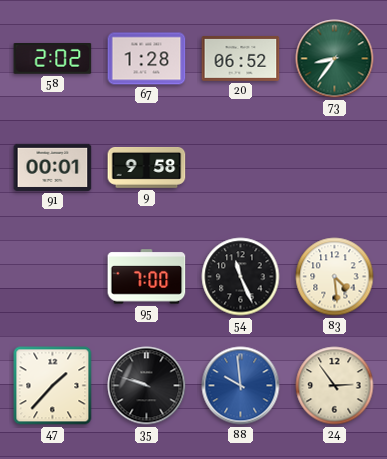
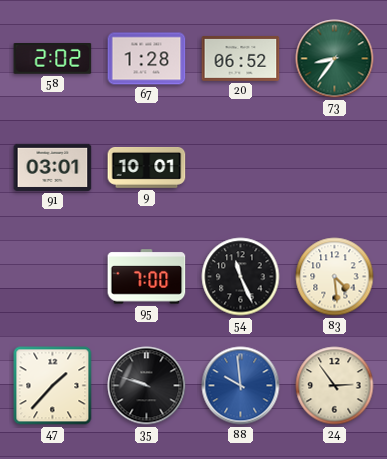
91: 00:01 -> 03:01
9: 9:58 -> 10:01
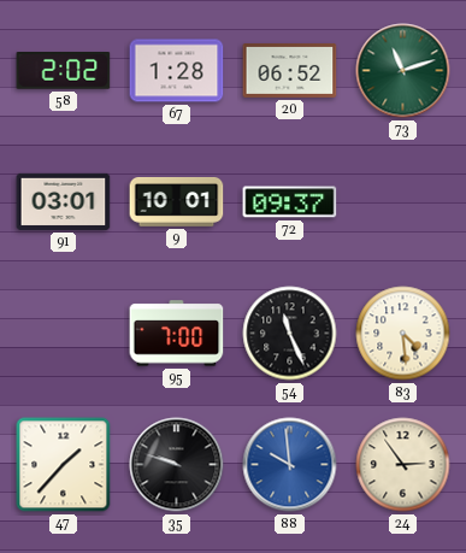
73: 8:36 -> 11:12
72: none -> 09:37
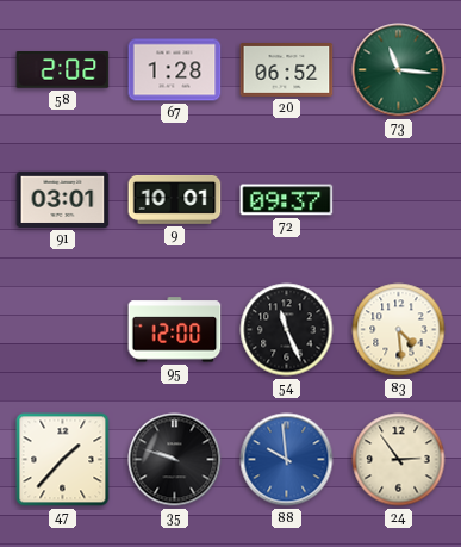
73: 11:12 -> 11:16
95: 7:00 -> 12:00
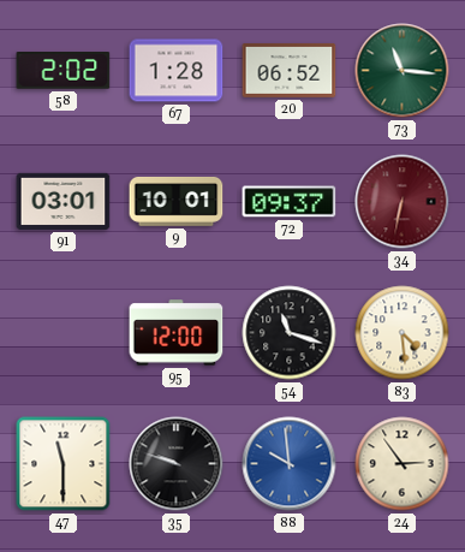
34: none -> 6:32
54: 11:26 -> 11:18
47: 1:37 -> 11:30
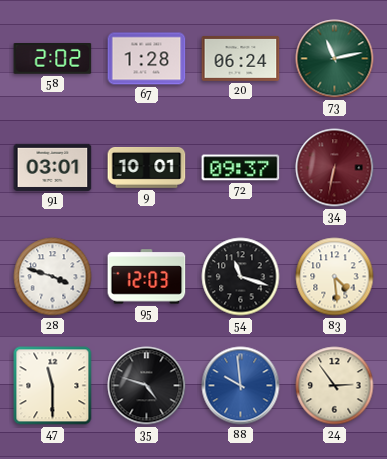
20: 06:52 -> 06:24
73: 11:16 -> 11:13
28: none -> 3:48
95: 12:00 -> 12:03
35: 9:48 -> 4:48
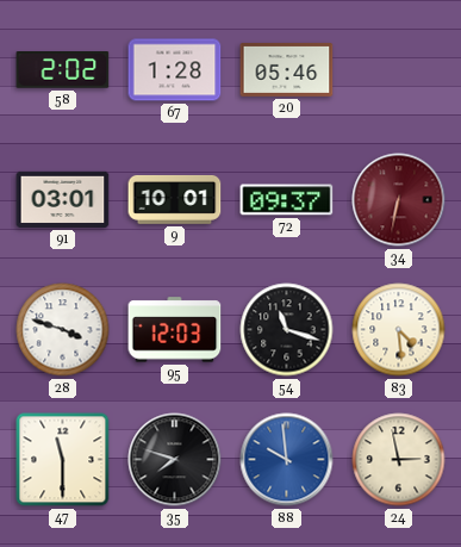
20: 06:24 -> 05:46
73: 11:13 -> none
35: 4:48 -> 7:48
24: 2:54 -> 2:58
